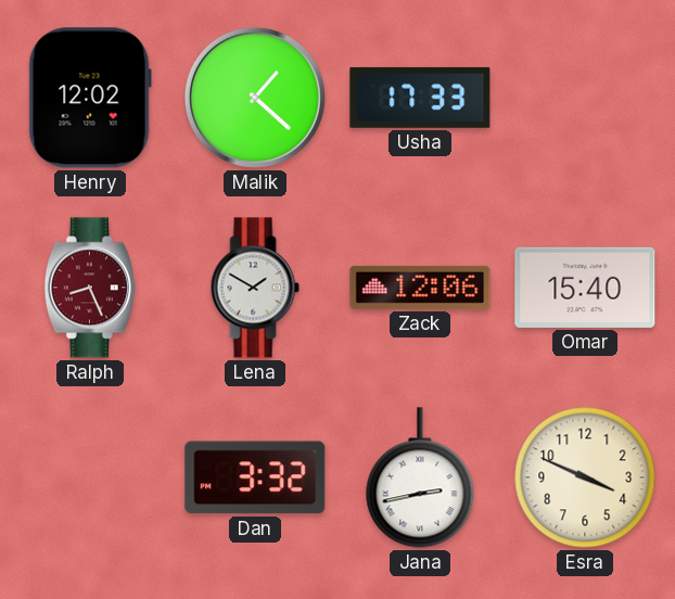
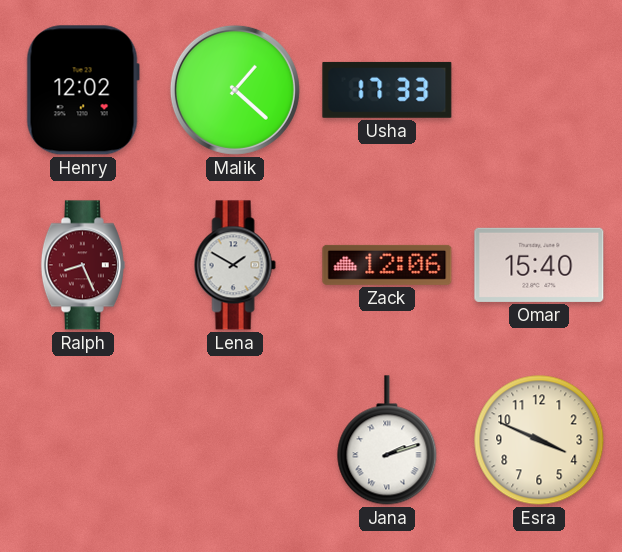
Dan: 3:32 -> none
Jana: 2:43 -> 2:12
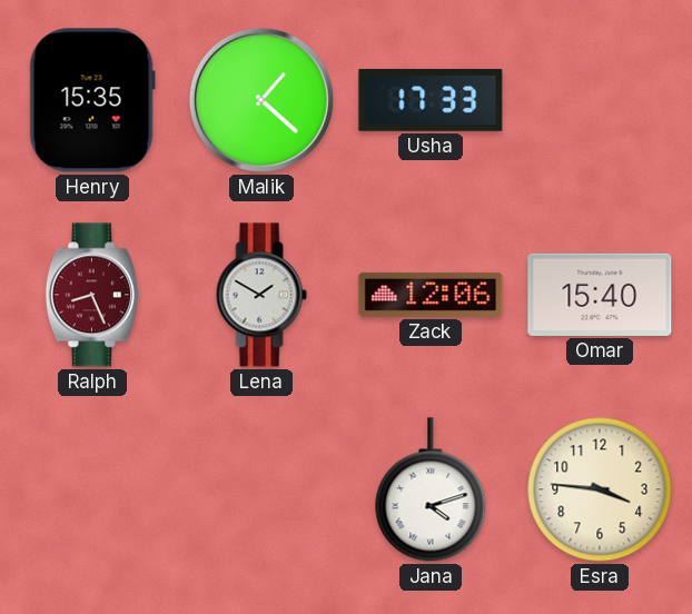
Henry: 12:02 -> 15:35
Jana: 2:12 -> 4:12
Esra: 3:49 -> 3:46
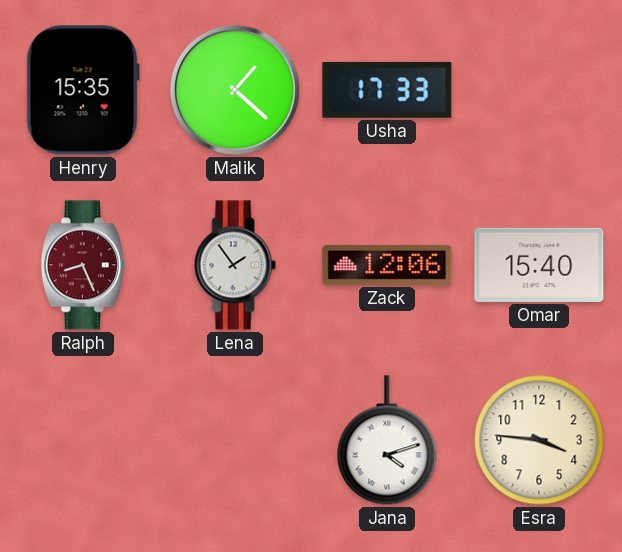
Lena: 1:50 -> 1:54
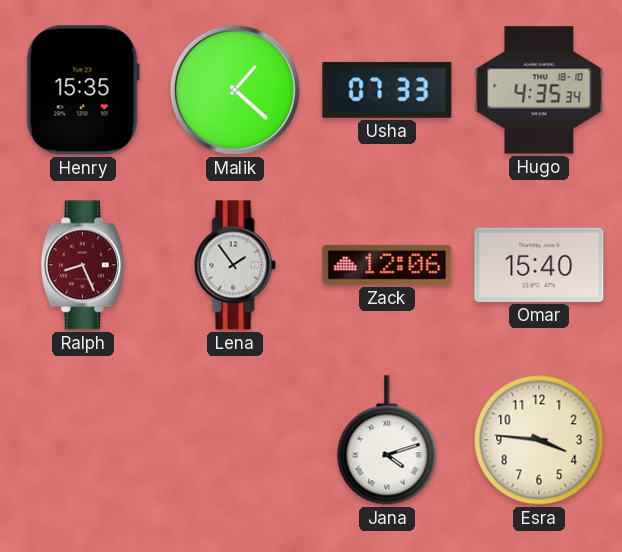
Usha: 17:33 -> 07:33
Hugo: none -> 4:35
